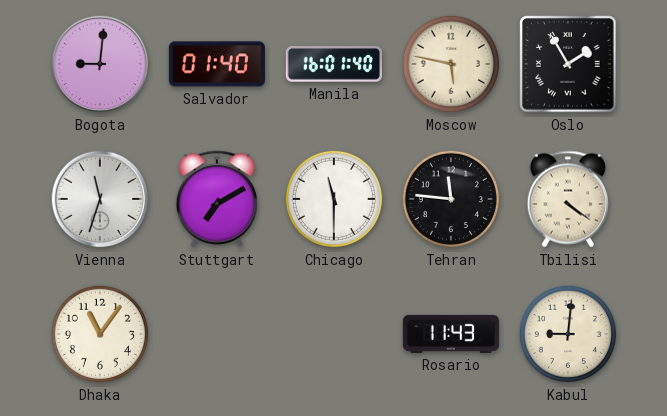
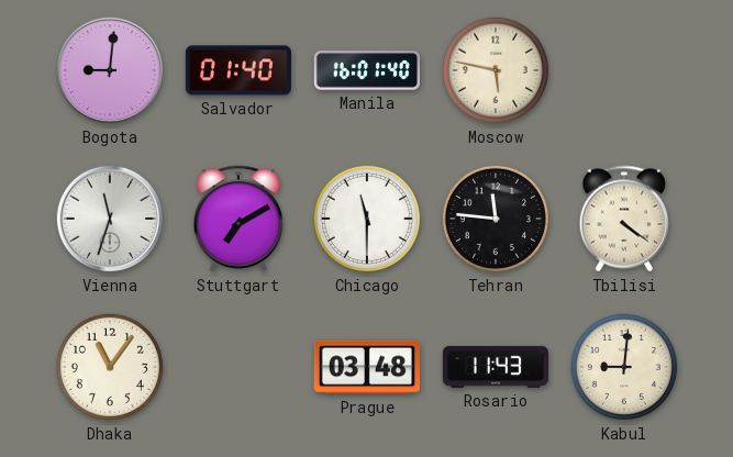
Oslo: 1:55 -> none
Prague: none -> 03:48
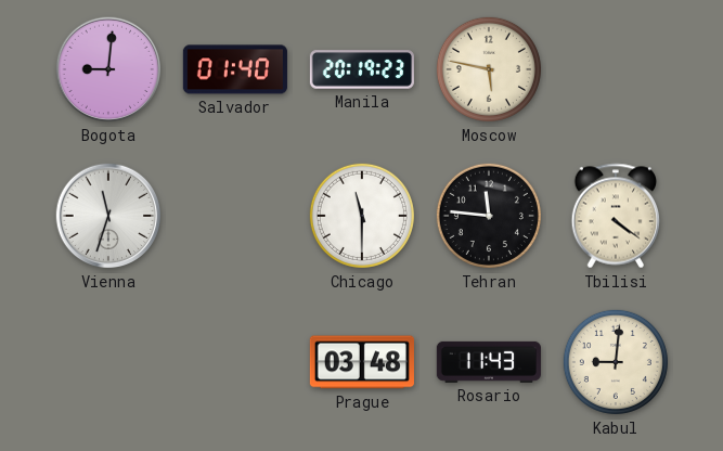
Manila: 16:01 -> 20:19
Stuttgart: 7:10 -> none
Dhaka: 11:06 -> none
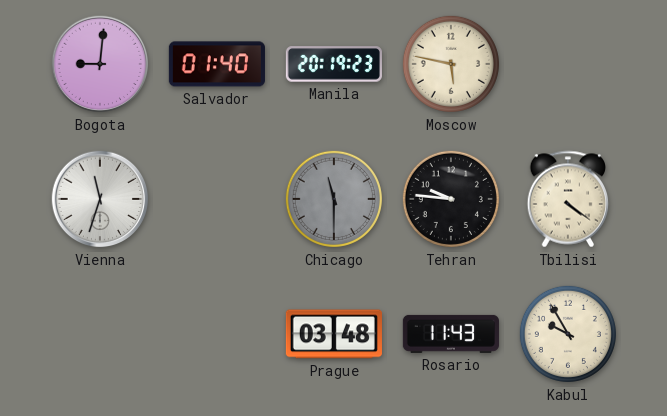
Chicago dial: white -> grey
Tehran: 11:46 -> 9:46
Kabul: 9:01 -> 9:55
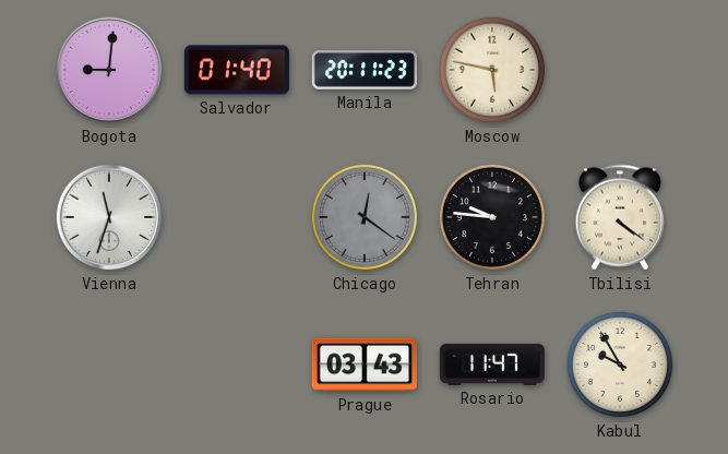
Manila: 20:19 -> 20:11
Chicago: 11:30 -> 12:21
Prague: 03:48 -> 03:43
Rosario: 11:43 -> 11:47
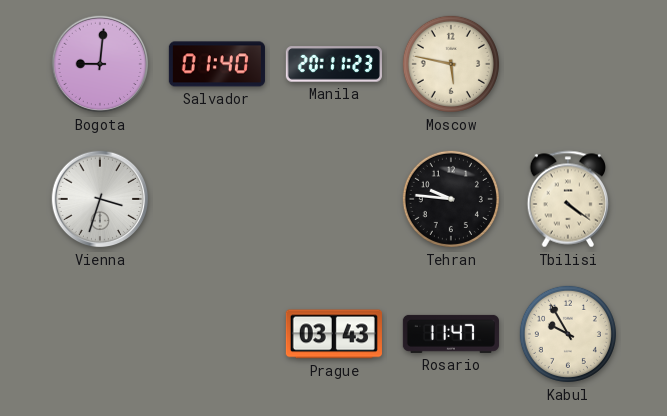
Vienna: 11:33 -> 3:33
Chicago: 12:21 -> none
